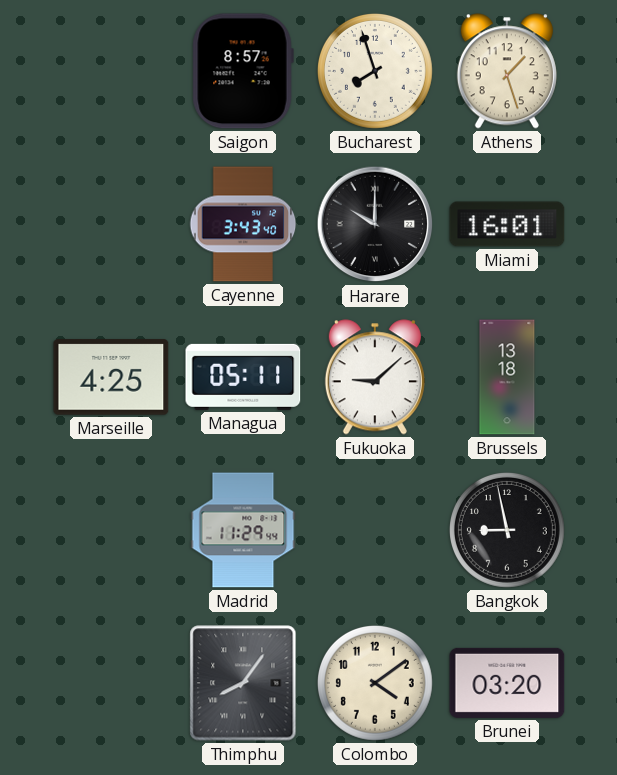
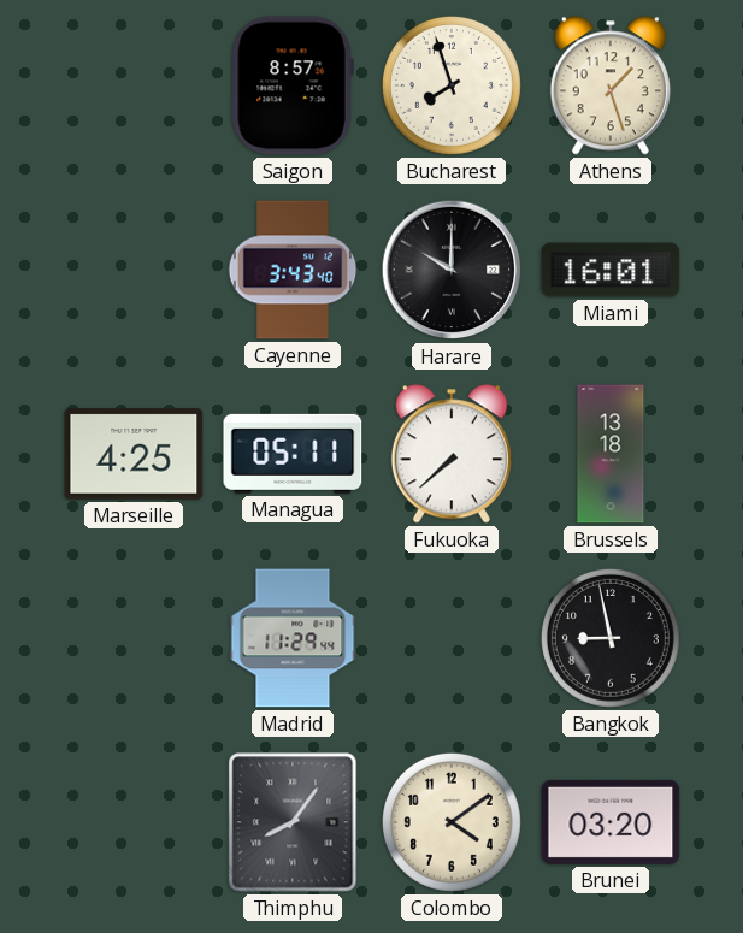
Fukuoka: 9:08 -> 7:38
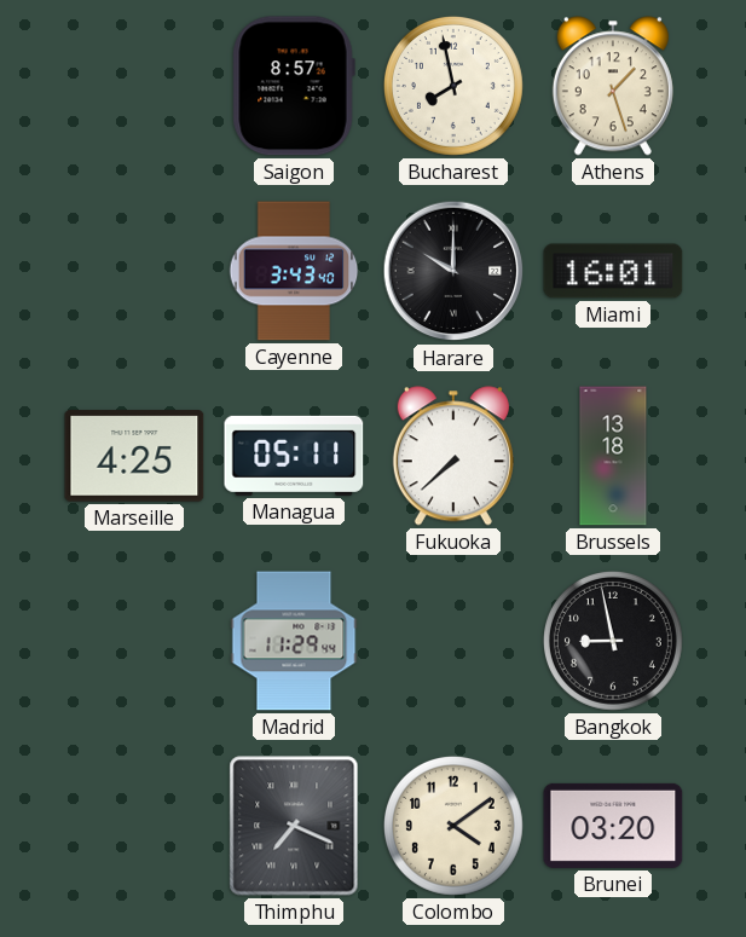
Bucharest: 7:57 -> 7:58
Thimphu: 8:06 -> 7:19
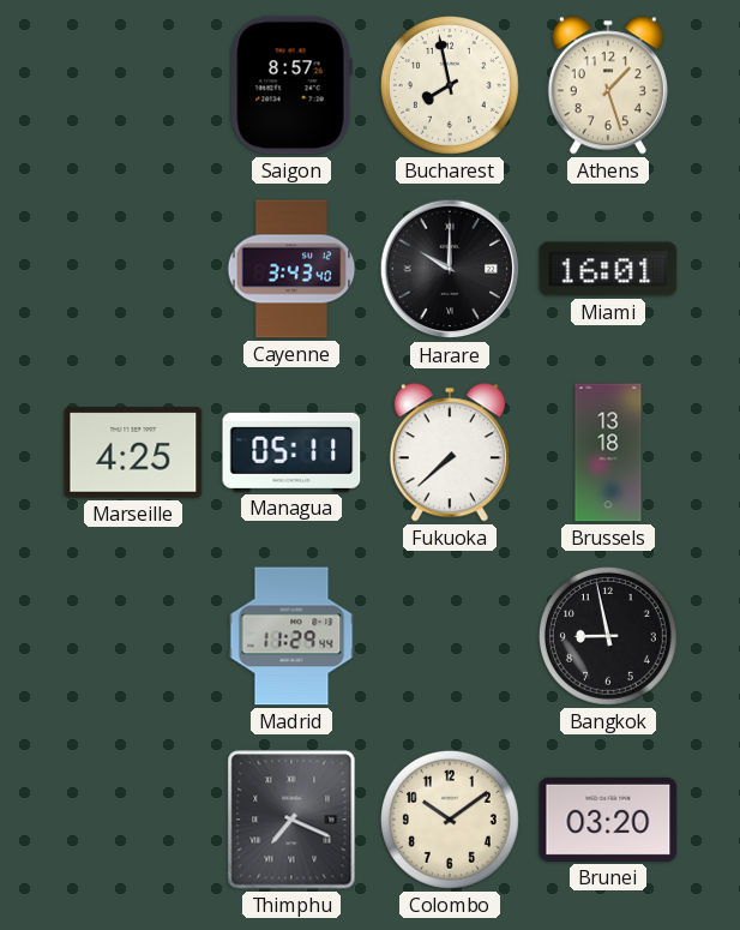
Colombo: 4:09 -> 10:09
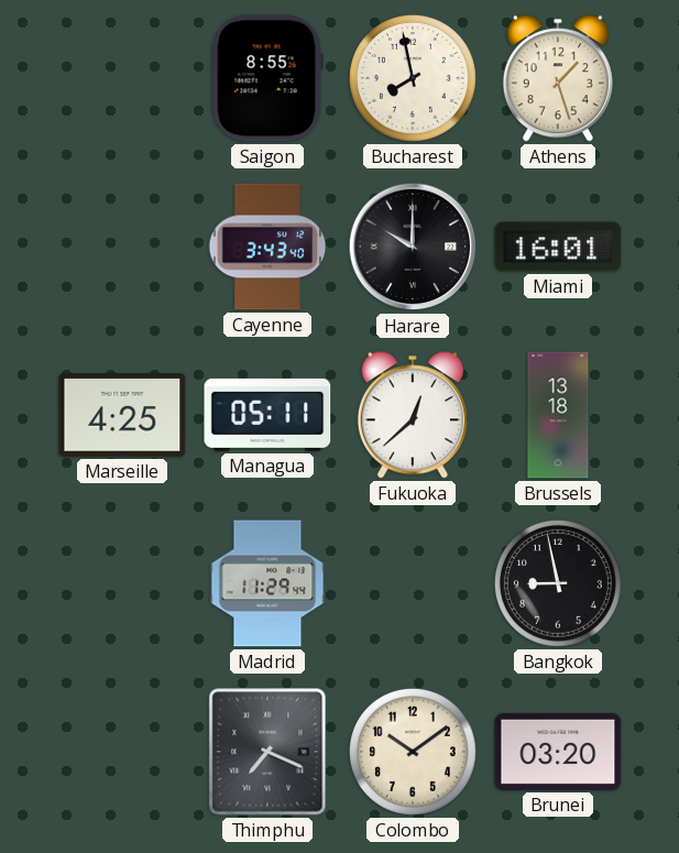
Saigon: 8:57 -> 8:55
Fukuoka: 7:38 -> 12:38
